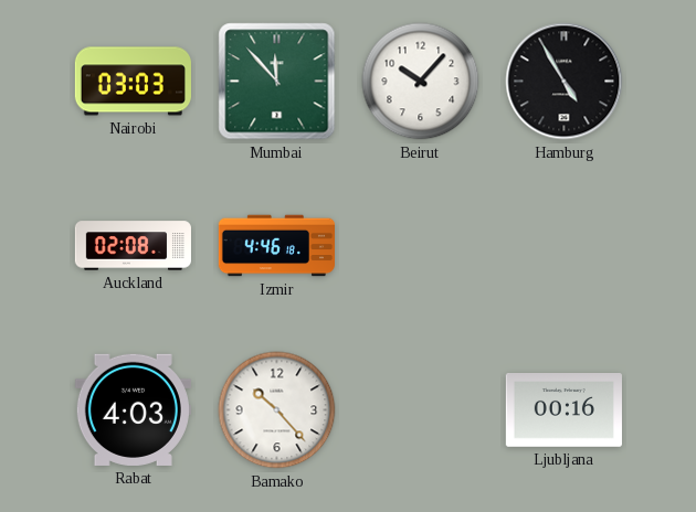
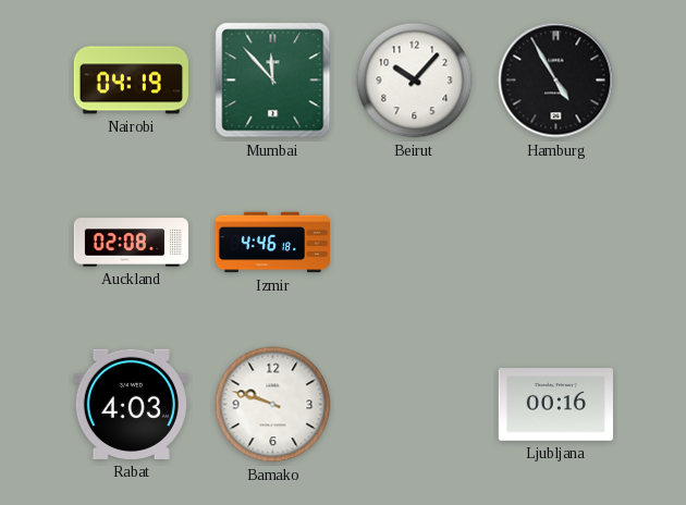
Nairobi: 03:03 -> 04:19
Bamako: 10:23 -> 9:48
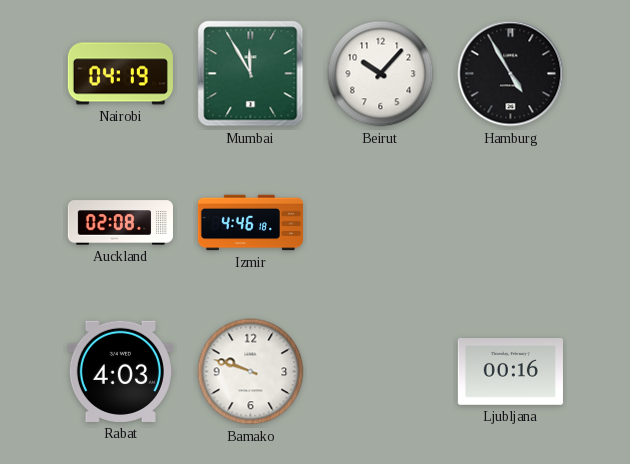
Mumbai: 11:53 -> 11:55
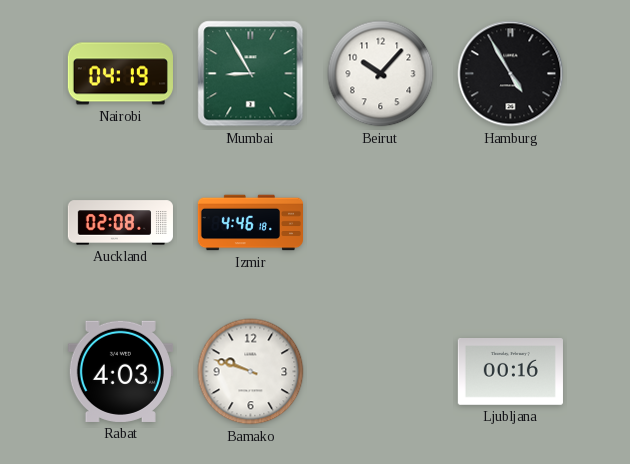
Mumbai: 11:55 -> 8:55
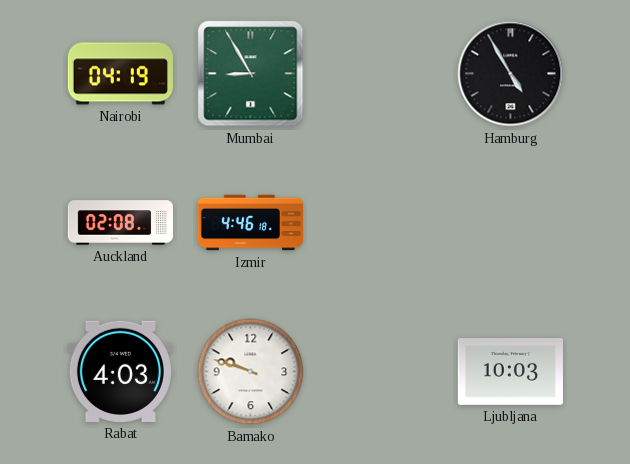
Beirut: 10:07 -> none
Ljubljana: 00:16 -> 10:03
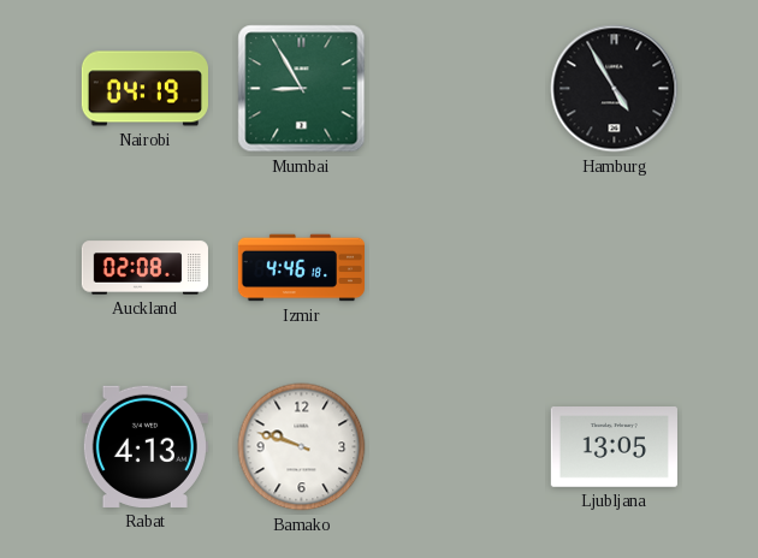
Rabat: 4:03 -> 4:13
Ljubljana: 10:03 -> 13:05
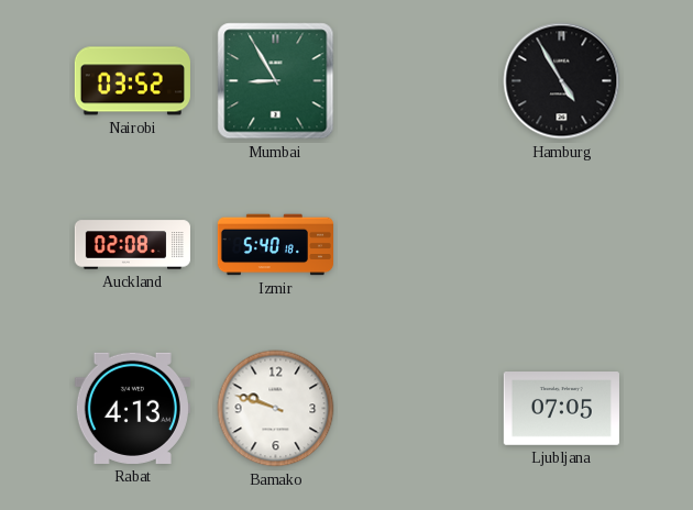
Nairobi: 04:19 -> 03:52
Izmir: 4:46 -> 5:40
Ljubljana: 13:05 -> 07:05
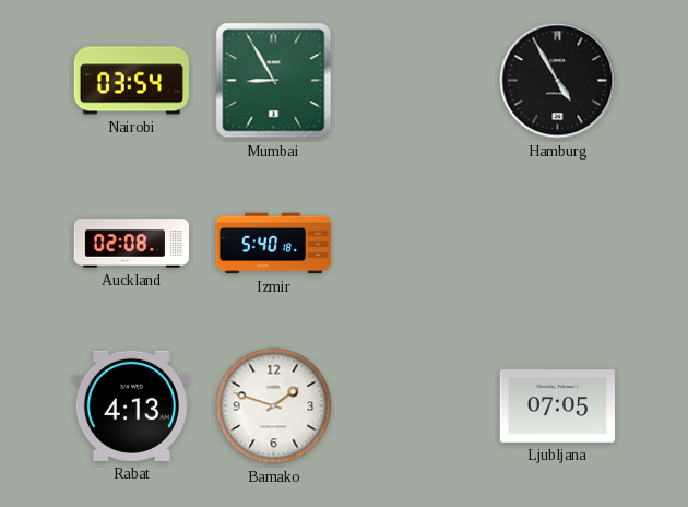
Nairobi: 03:52 -> 03:54
Bamako: 9:48 -> 1:48
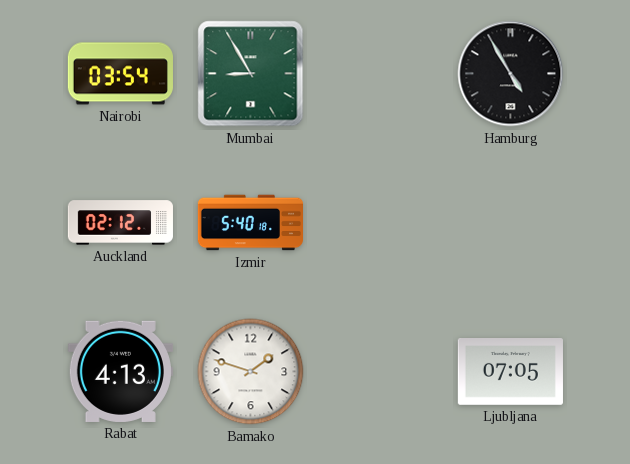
Auckland: 02:08 -> 02:12
